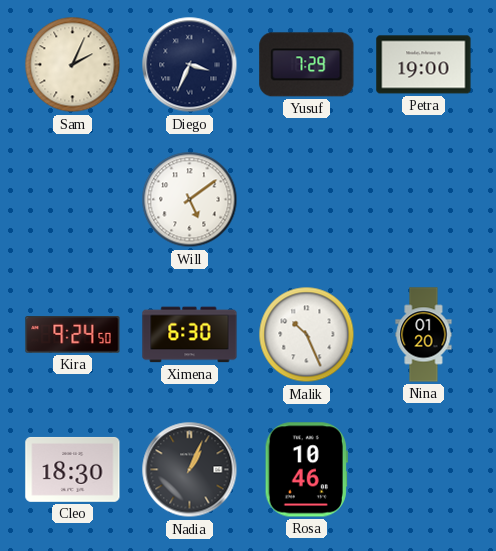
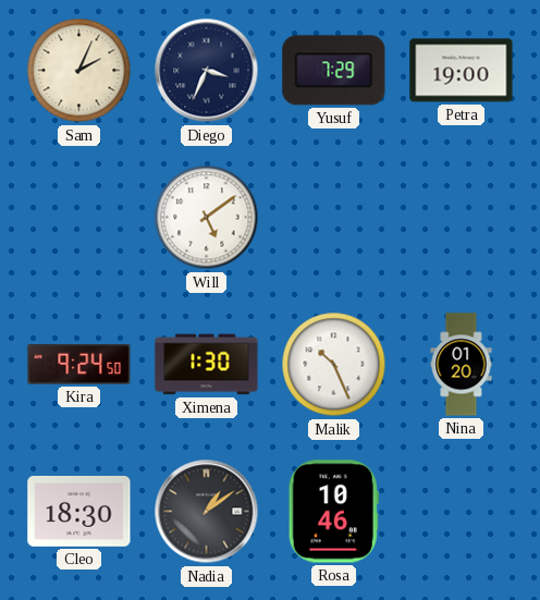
Ximena: 6:30 -> 1:30
Nadia: 1:04 -> 1:09
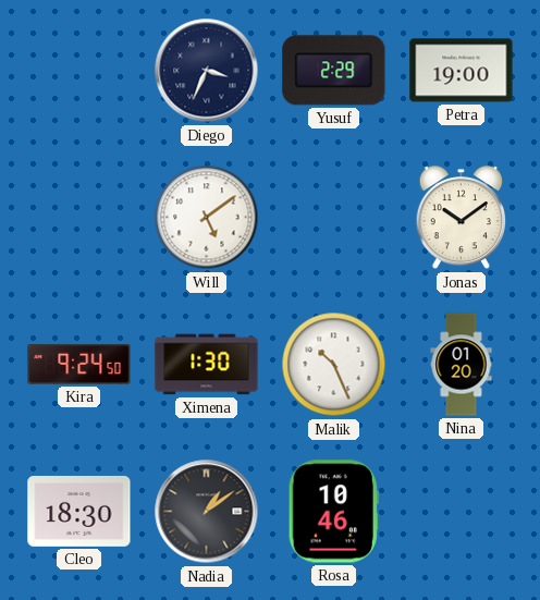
Sam: 2:04 -> none
Yusuf: 7:29 -> 2:29
Jonas: none -> 10:09
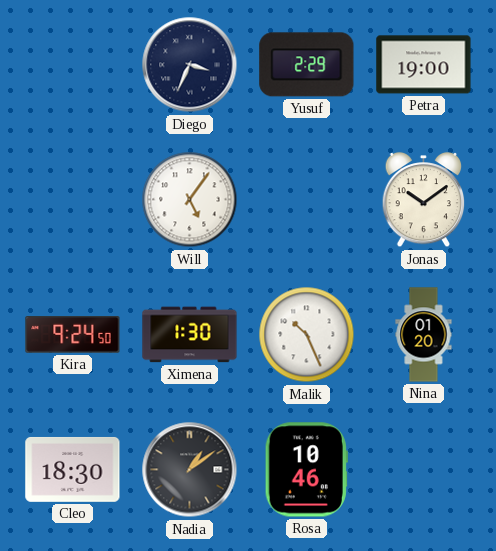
Will: 5:09 -> 5:06
